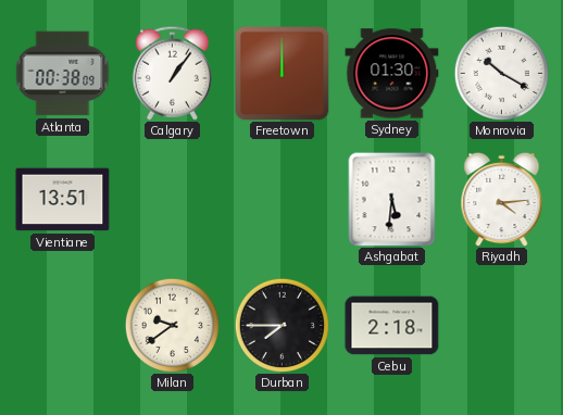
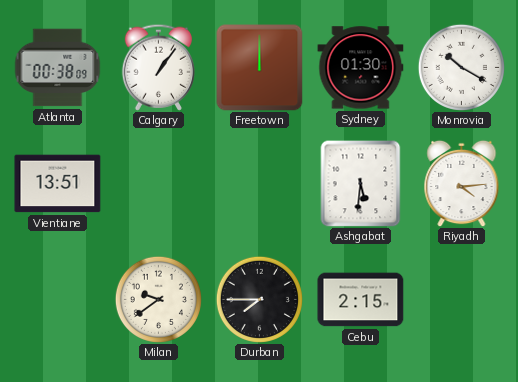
Cebu: 2:18 -> 2:15
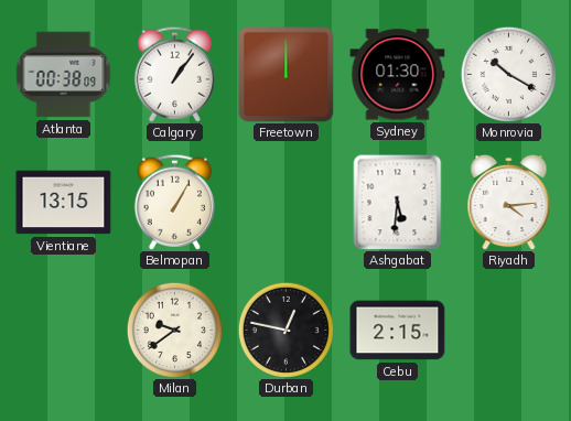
Vientiane: 13:51 -> 13:15
Belmopan: none -> 1:05
Durban: 7:45 -> 12:47
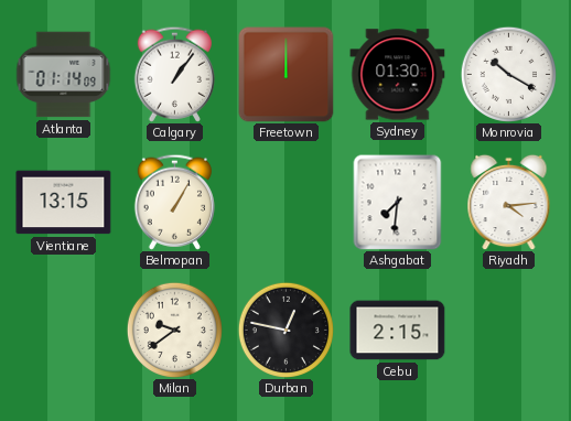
Atlanta: 00:38 -> 01:14
Ashgabat: 5:31 -> 7:31
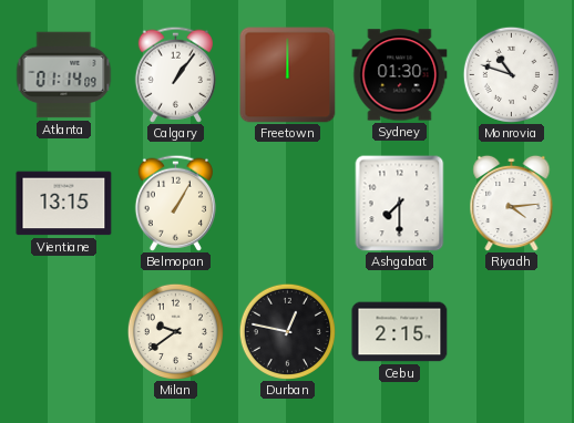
Monrovia: 10:20 -> 10:48
Ashgabat: 7:31 -> 7:30
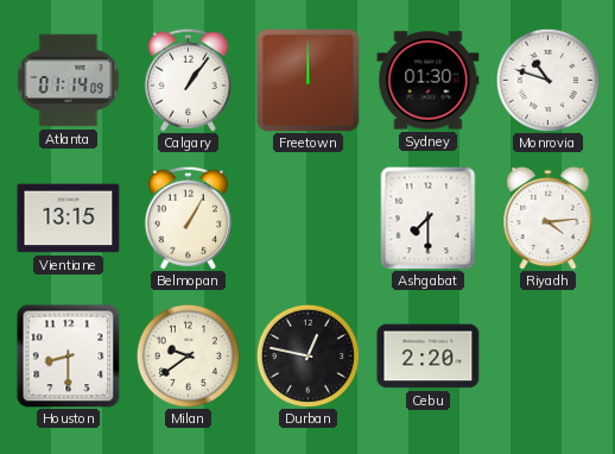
Houston: none -> 8:30
Cebu: 2:15 -> 2:20
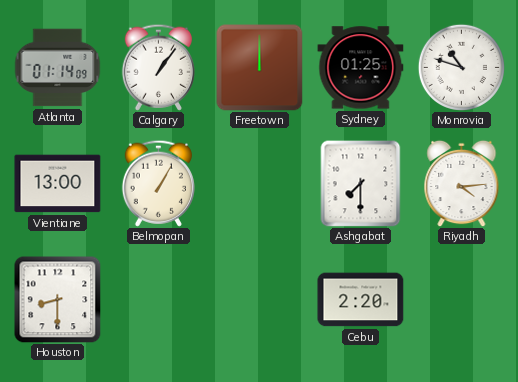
Sydney: 01:30 -> 01:25
Vientiane: 13:15 -> 13:00
Milan: 9:39 -> none
Durban: 12:47 -> none
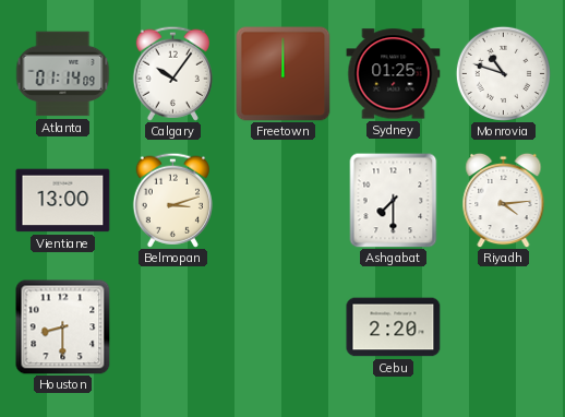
Calgary: 1:06 -> 10:06
Belmopan: 1:05 -> 3:12
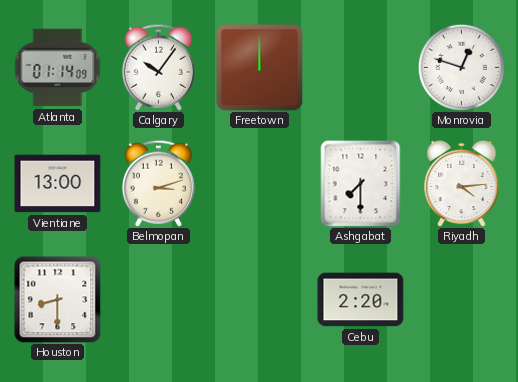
Sydney: 01:25 -> none
Monrovia: 10:48 -> 12:48
